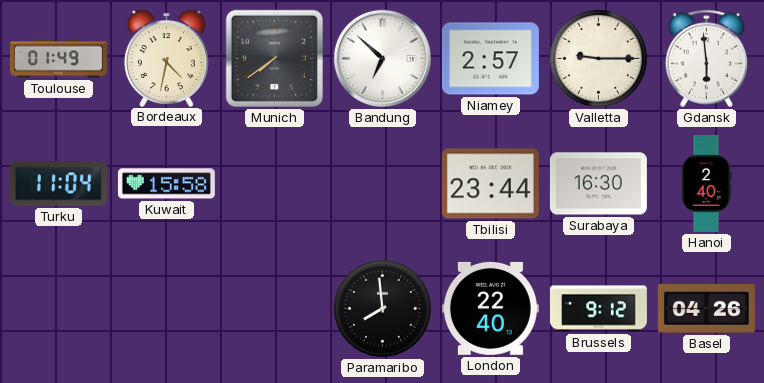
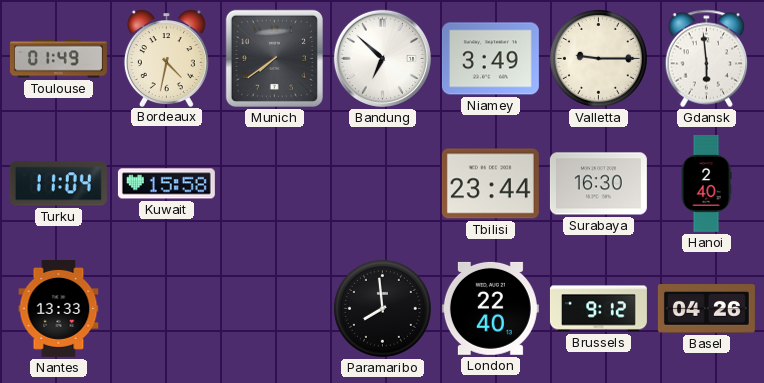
Niamey: 2:57 -> 3:49
Nantes: none -> 13:33
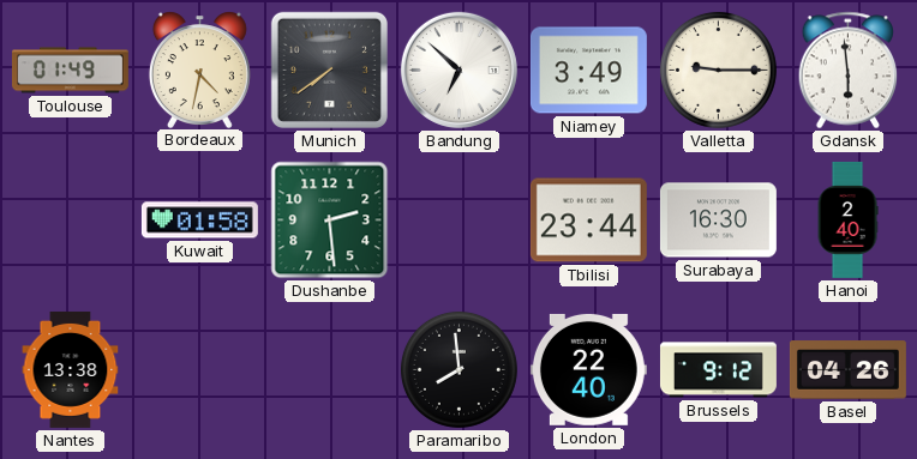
Turku: 11:04 -> none
Kuwait: 15:58 -> 01:58
Dushanbe: none -> 2:29
Nantes: 13:33 -> 13:38
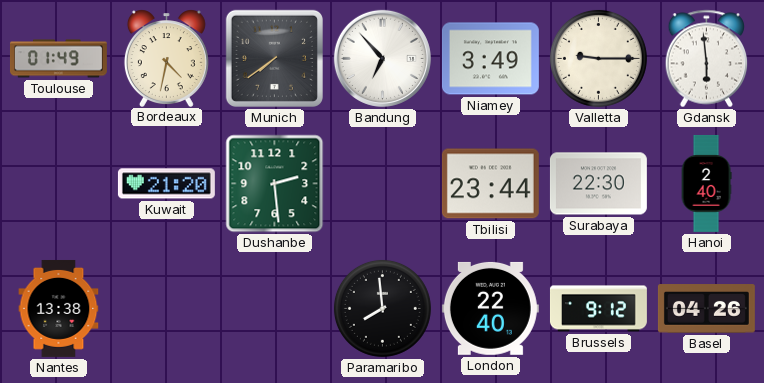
Bandung: 6:52 -> 6:53
Kuwait: 01:58 -> 21:20
Surabaya: 16:30 -> 22:30
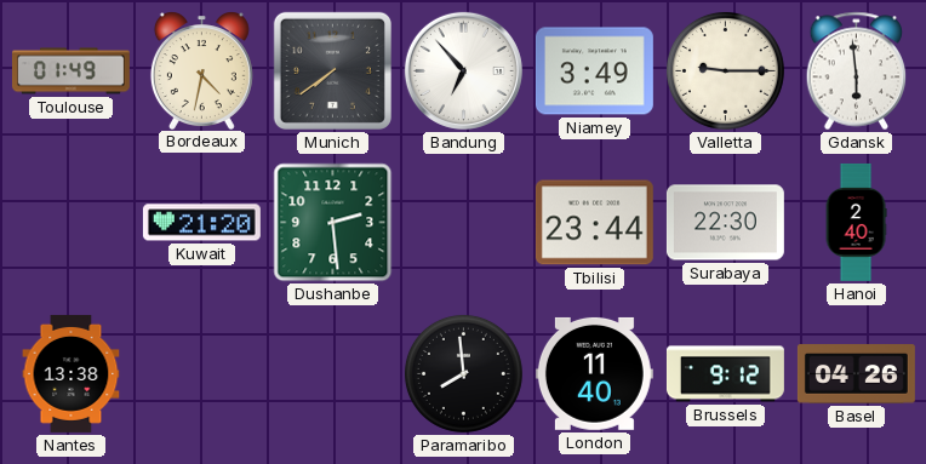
London: 22:40 -> 11:40
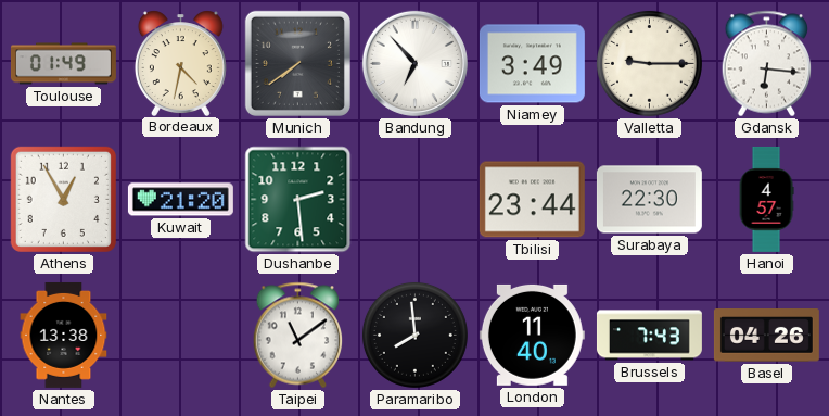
Gdansk: 5:59 -> 6:16
Athens: none -> 12:55
Hanoi: 2:40 -> 4:57
Taipei: none -> 11:09
Brussels: 9:12 -> 7:43
